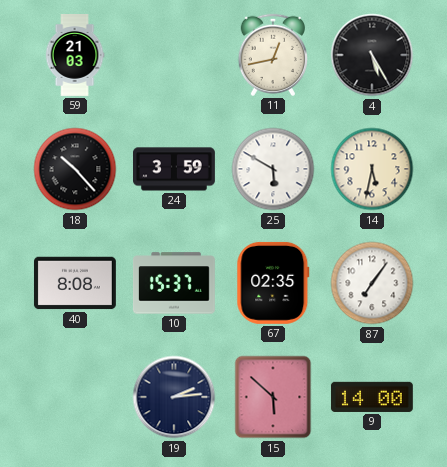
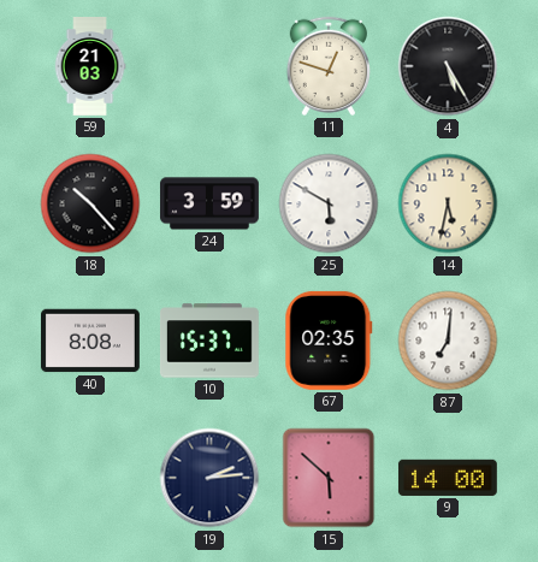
11: 12:43 -> 12:48
87: 7:06 -> 7:01
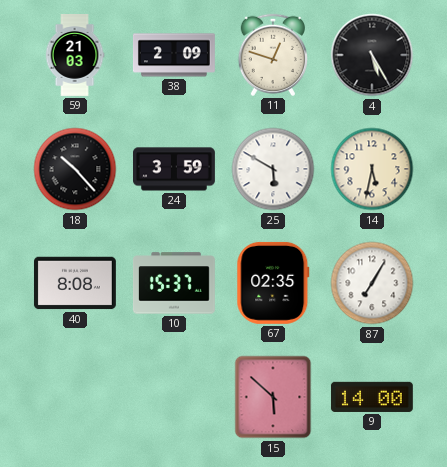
38: none -> 2:09
87: 7:01 -> 7:05
19: 2:14 -> none
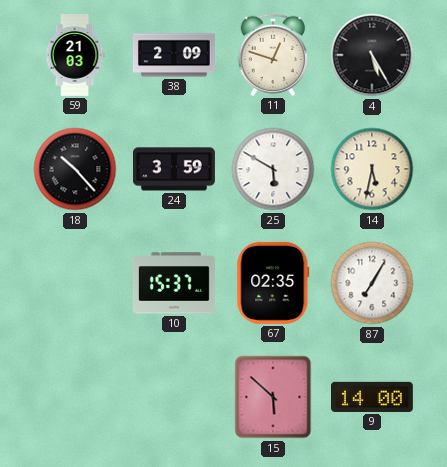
40: 8:08 -> none
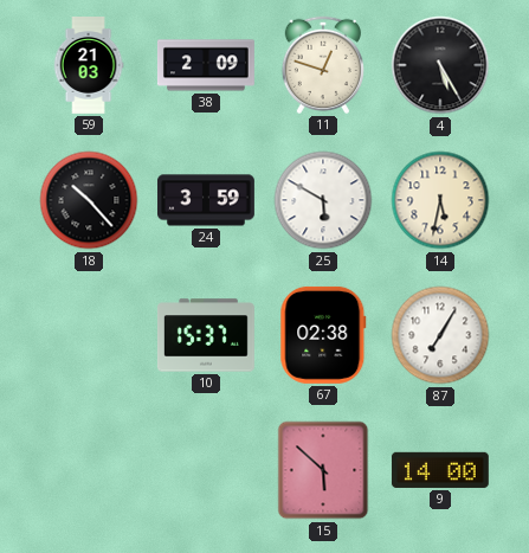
67: 02:35 -> 02:38
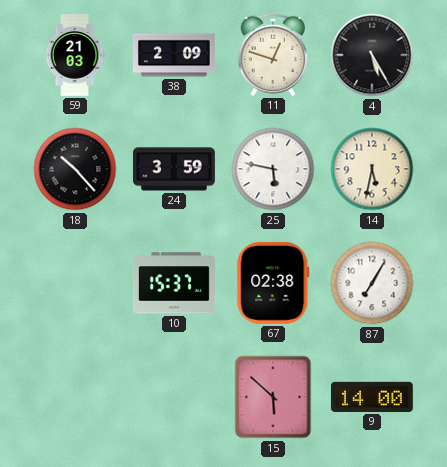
25: 5:50 -> 5:47
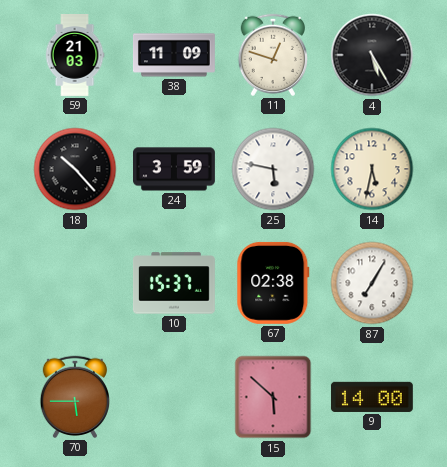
38: 2:09 -> 11:09
70: none -> 5:45
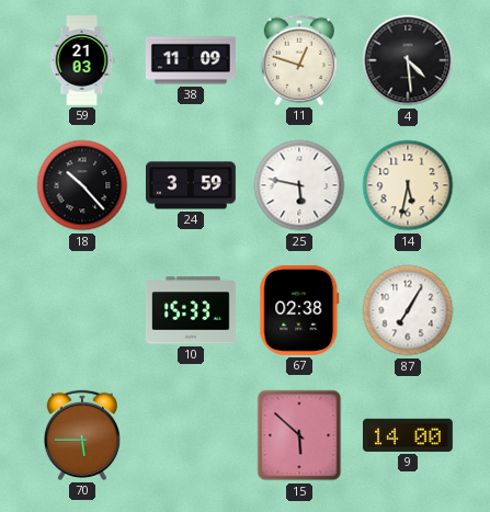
4: 5:25 -> 4:29
10: 15:37 -> 15:33
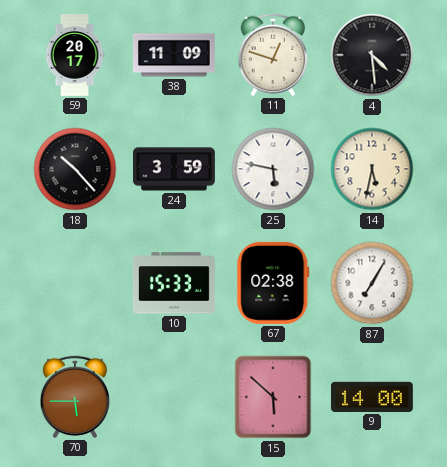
59: 21:03 -> 20:17
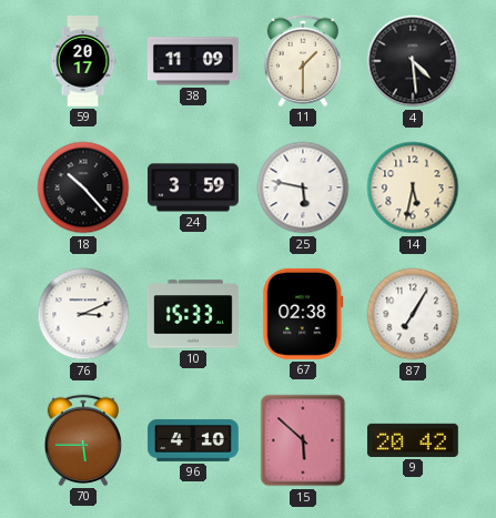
11: 12:48 -> 1:30
76: none -> 3:11
96: none -> 4:10
9: 14:00 -> 20:42
